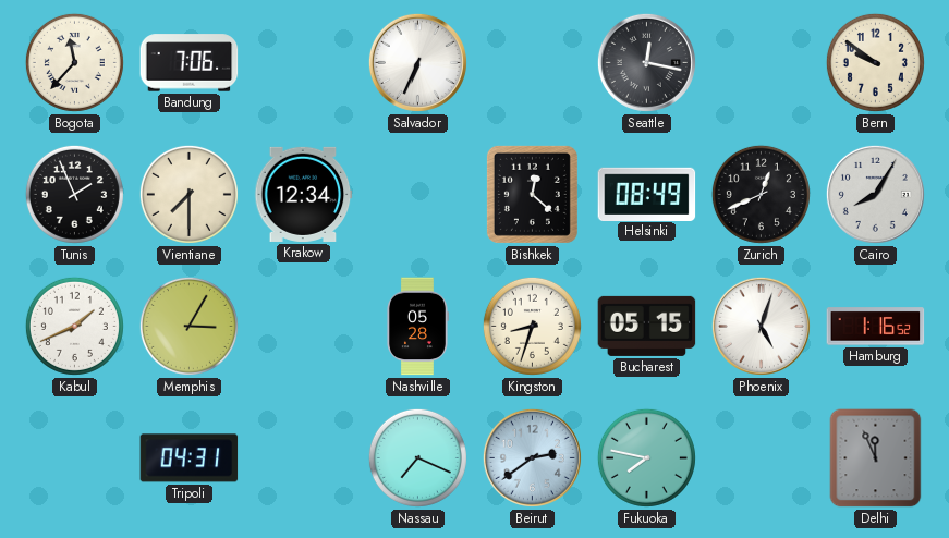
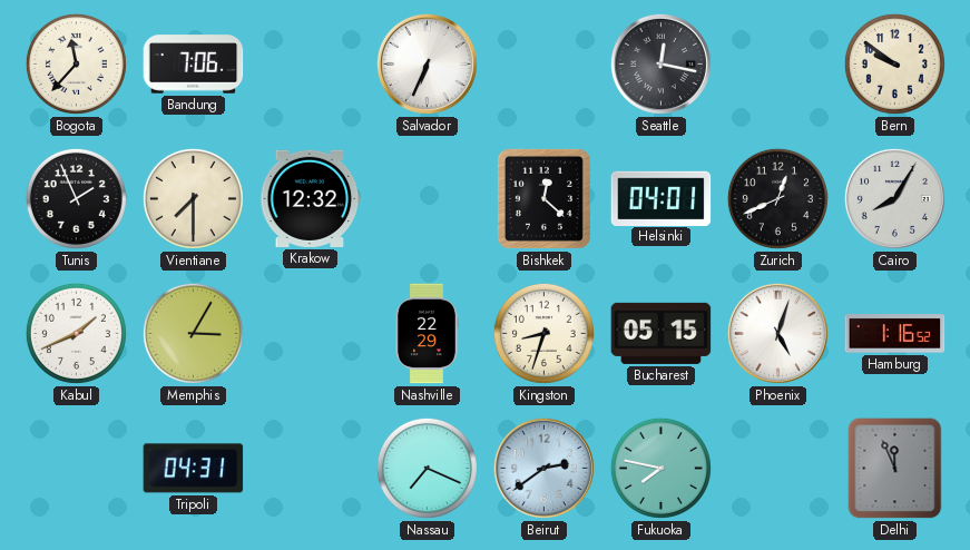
Krakow: 12:34 -> 12:32
Helsinki: 08:49 -> 04:01
Nashville: 05:28 -> 22:29
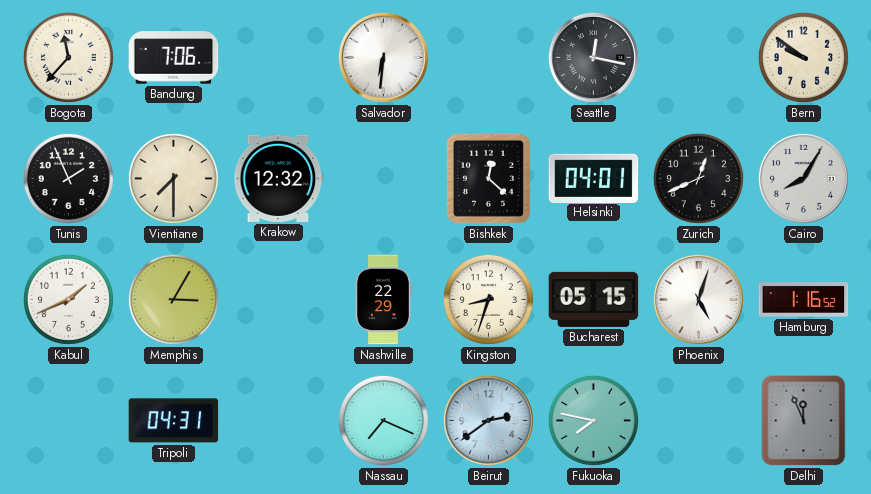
Salvador: 6:34 -> 6:31
